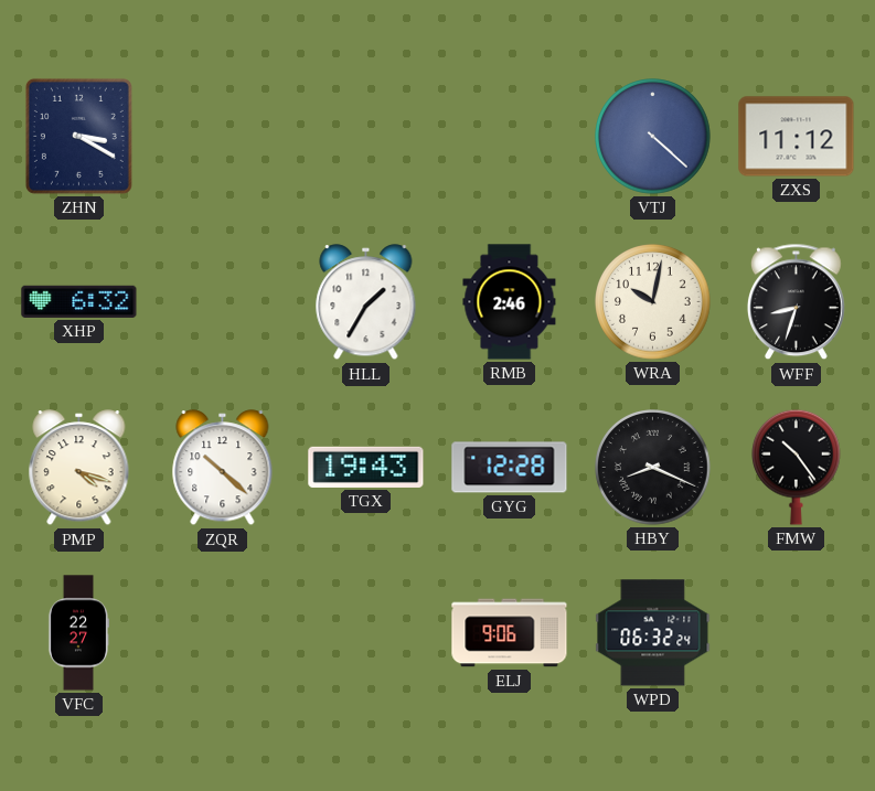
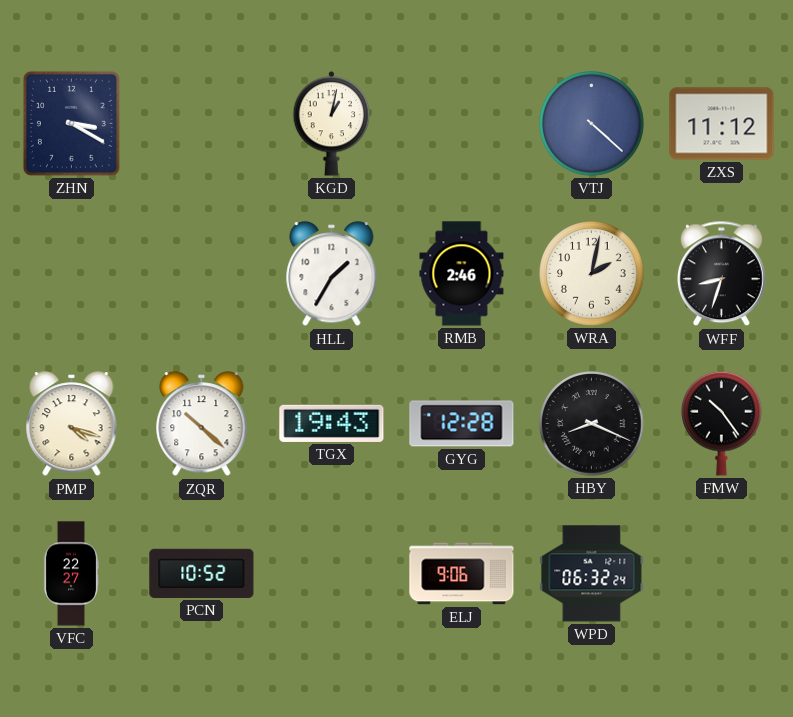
KGD: none -> 1:02
XHP: 6:32 -> none
WRA: 10:02 -> 2:02
PCN: none -> 10:52
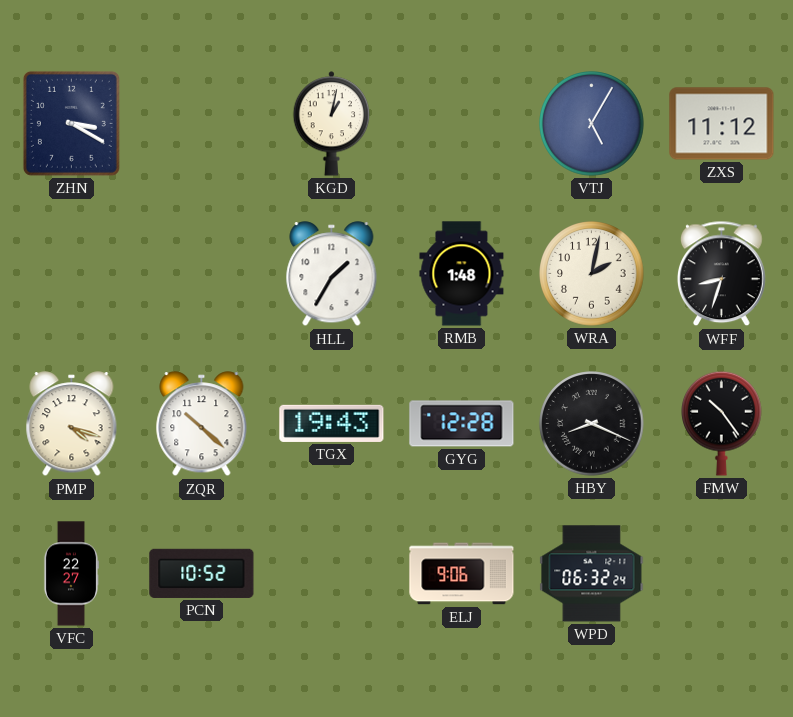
VTJ: 4:22 -> 5:05
RMB: 2:46 -> 1:48
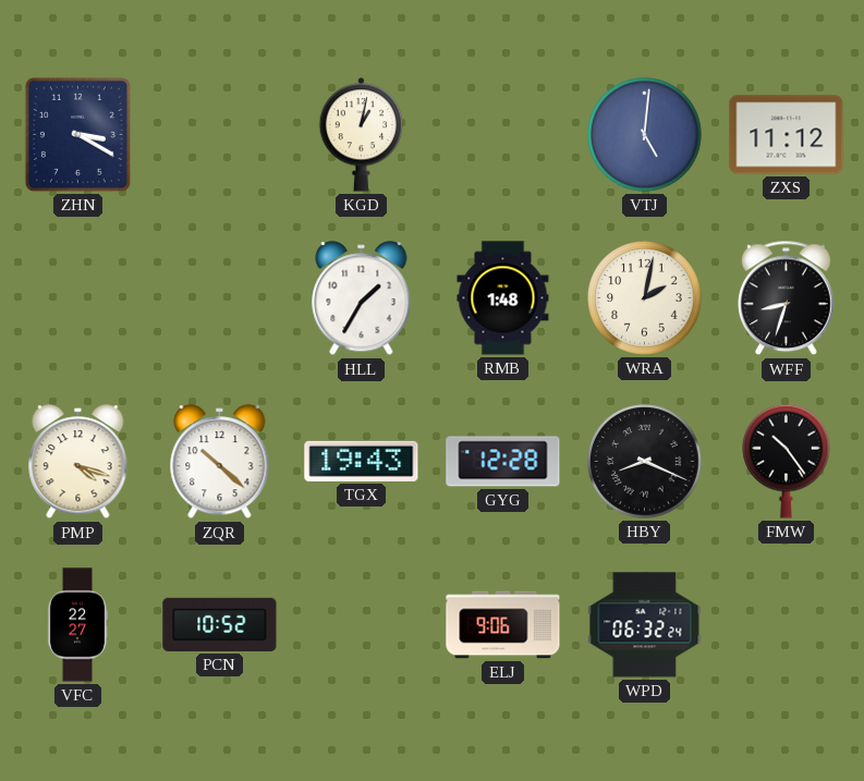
VTJ: 5:05 -> 5:01
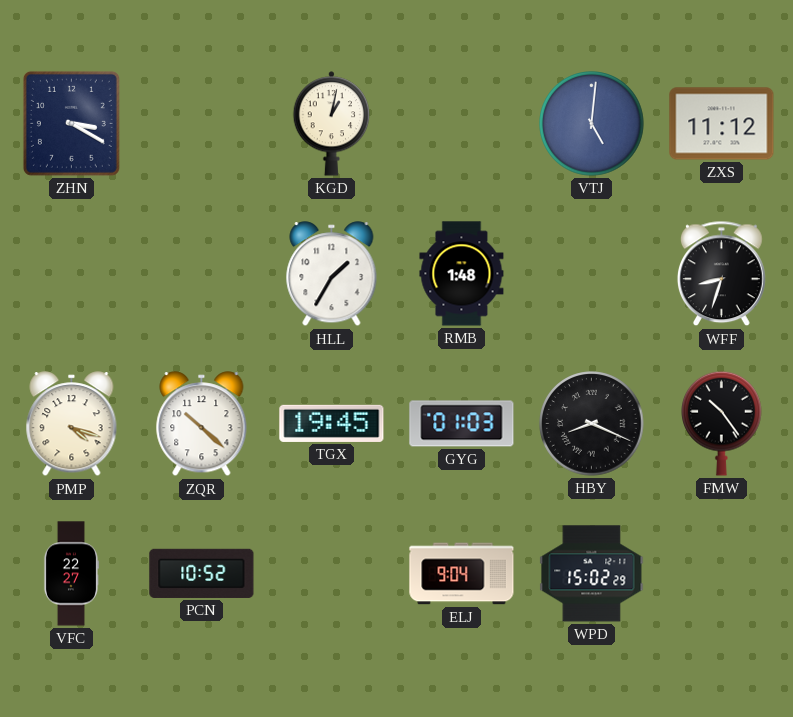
WRA: 2:02 -> none
TGX: 19:43 -> 19:45
GYG: 12:28 -> 01:03
ELJ: 9:06 -> 9:04
WPD: 06:32 -> 15:02
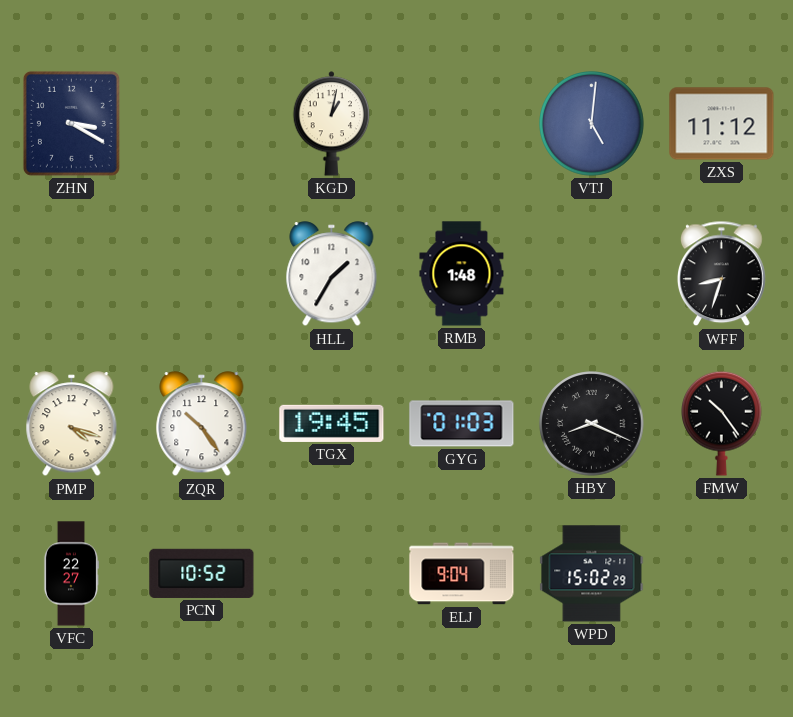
ZQR: 10:22 -> 10:24
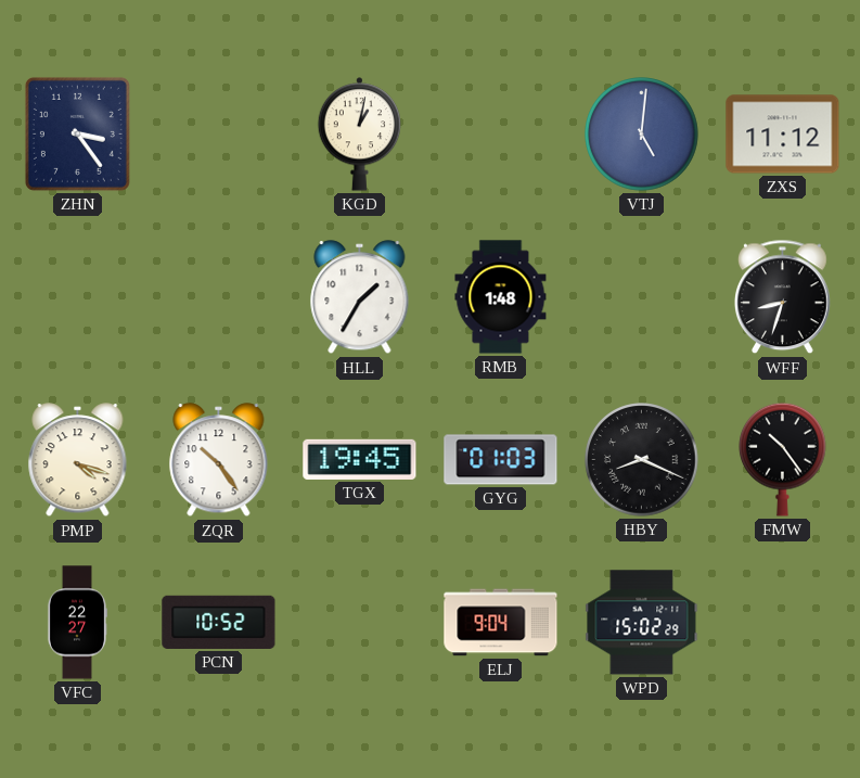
ZHN: 3:20 -> 3:24
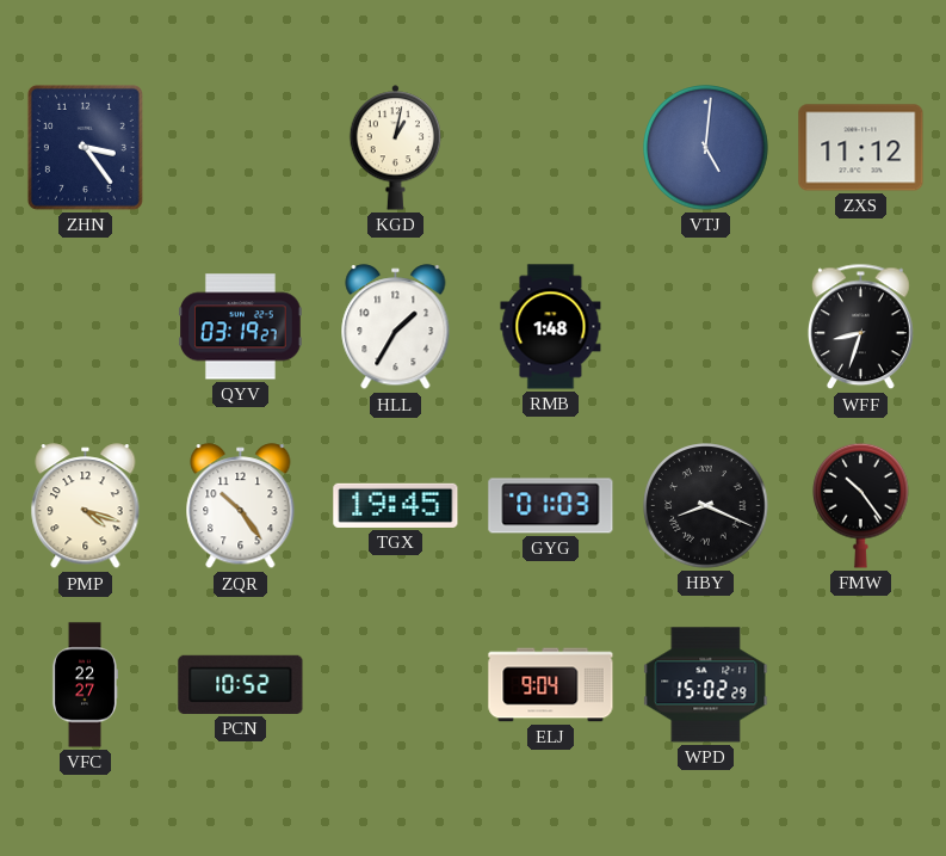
QYV: none -> 03:19
